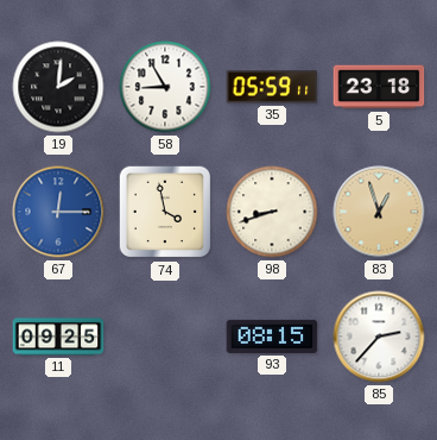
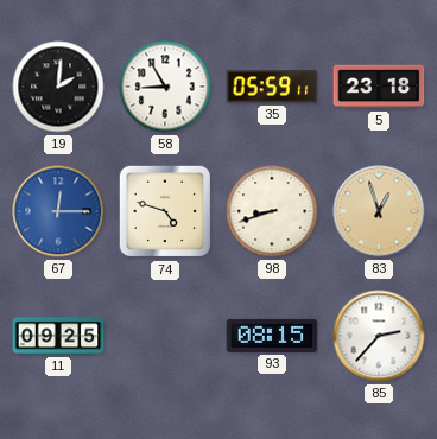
74: 3:58 -> 4:48
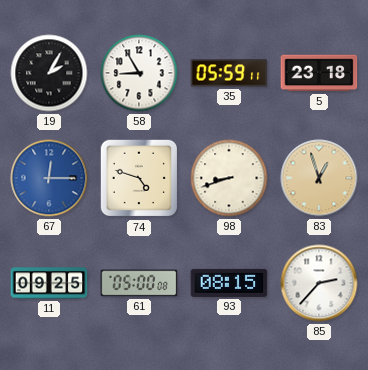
19: 2:01 -> 2:05
61: none -> 05:00
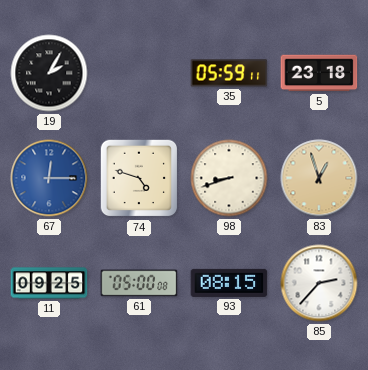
58: 8:55 -> none
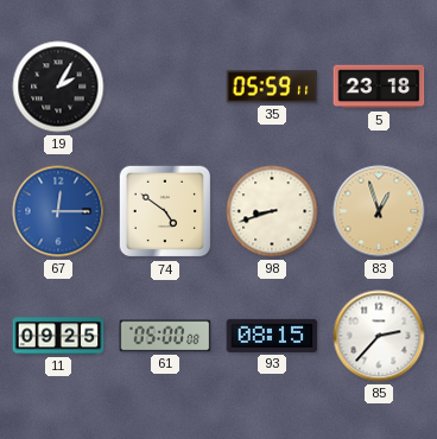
74: 4:48 -> 4:51
